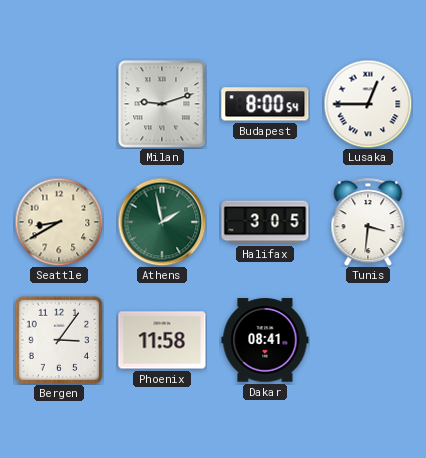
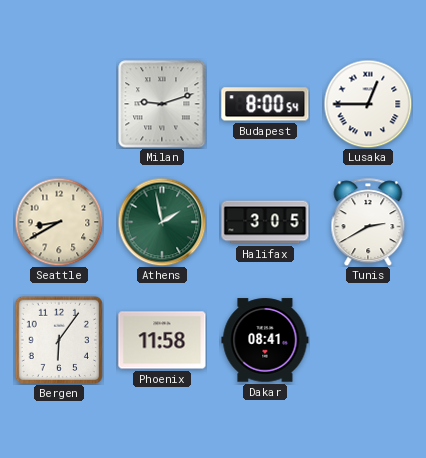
Tunis: 3:31 -> 2:40
Bergen: 3:06 -> 6:06
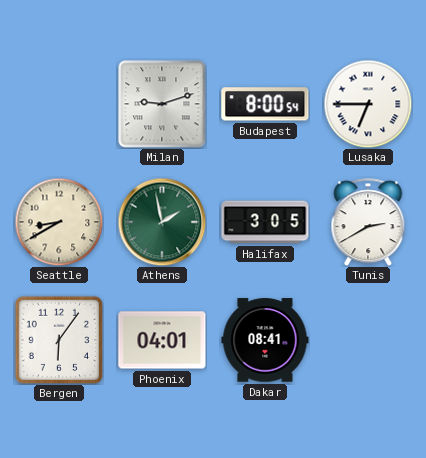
Lusaka: 12:45 -> 6:45
Phoenix: 11:58 -> 04:01
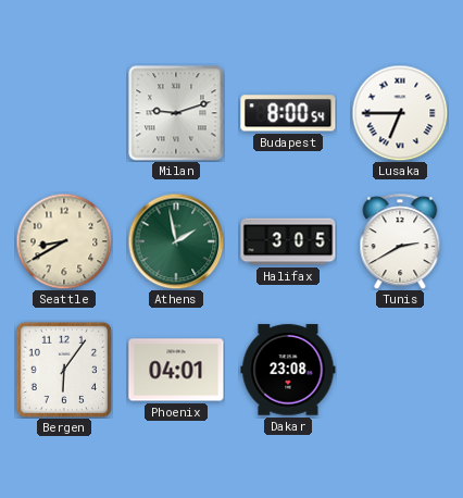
Dakar: 08:41 -> 23:08
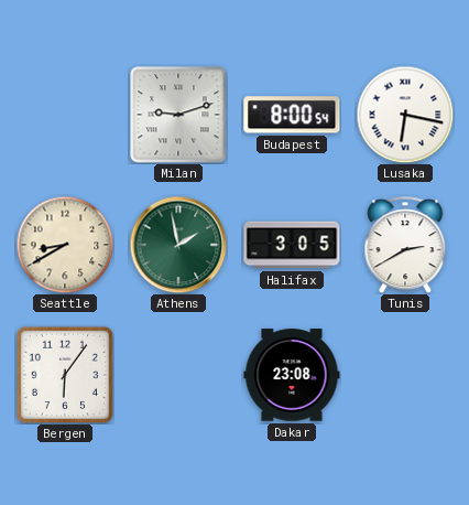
Lusaka: 6:45 -> 6:17
Phoenix: 04:01 -> none
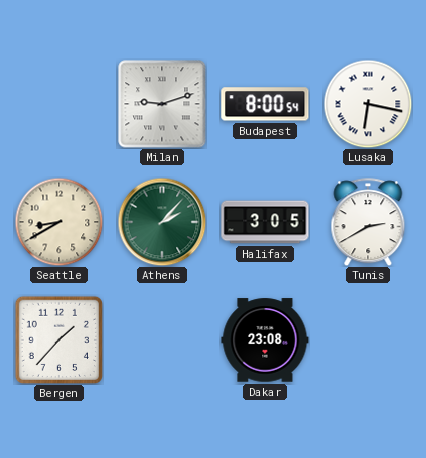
Athens: 1:58 -> 2:07
Bergen: 6:06 -> 1:37
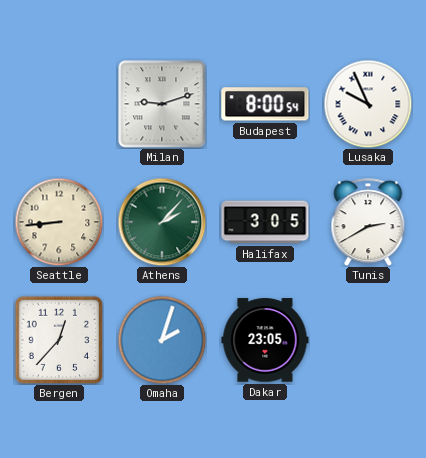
Lusaka: 6:17 -> 9:56
Seattle: 8:40 -> 8:44
Bergen: 1:37 -> 12:37
Omaha: none -> 2:03
Dakar: 23:08 -> 23:05
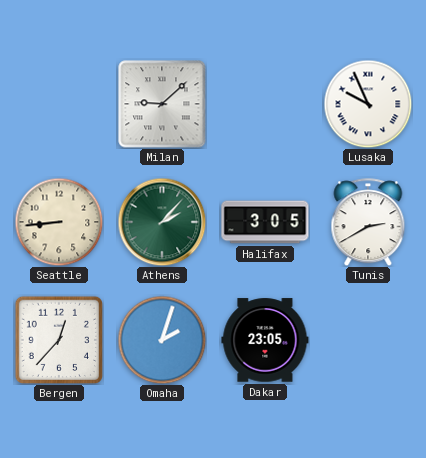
Milan: 9:12 -> 9:08
Budapest: 8:00 -> none
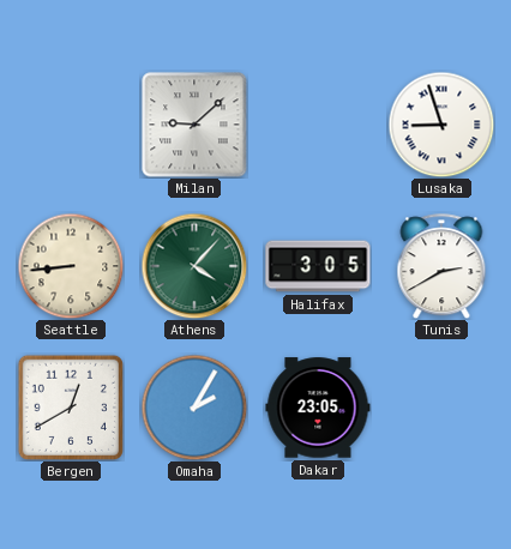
Lusaka: 9:56 -> 8:57
Athens: 2:07 -> 4:07
Bergen: 12:37 -> 12:40
Omaha: 2:03 -> 2:05
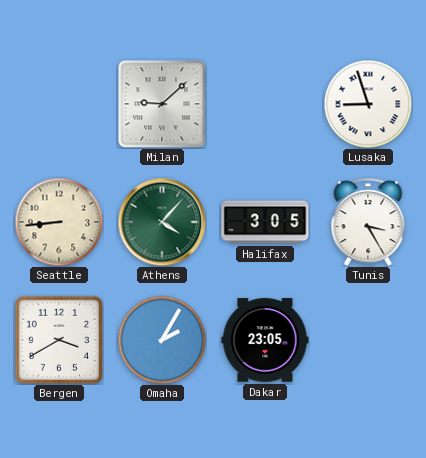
Tunis: 2:40 -> 3:25
Bergen: 12:40 -> 3:40
